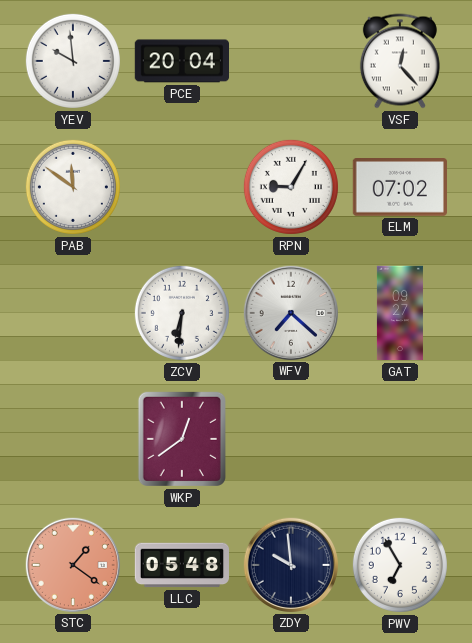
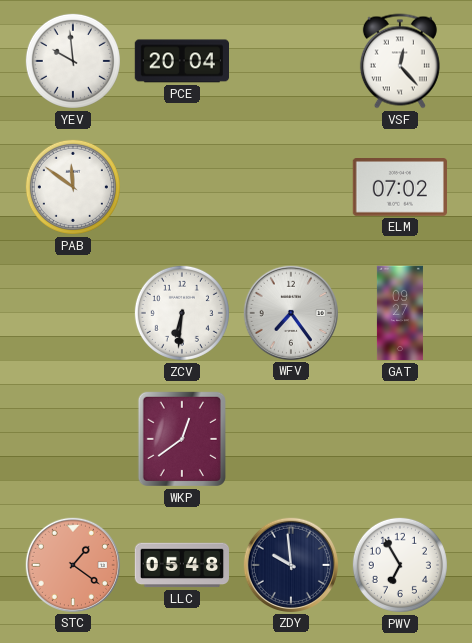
RPN: 9:05 -> none
WFV: 7:22 -> 7:24
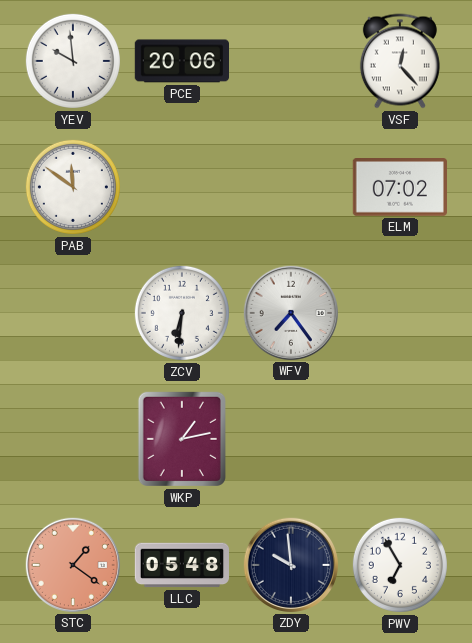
PCE: 20:04 -> 20:06
GAT: 09:27 -> none
WKP: 12:39 -> 1:13
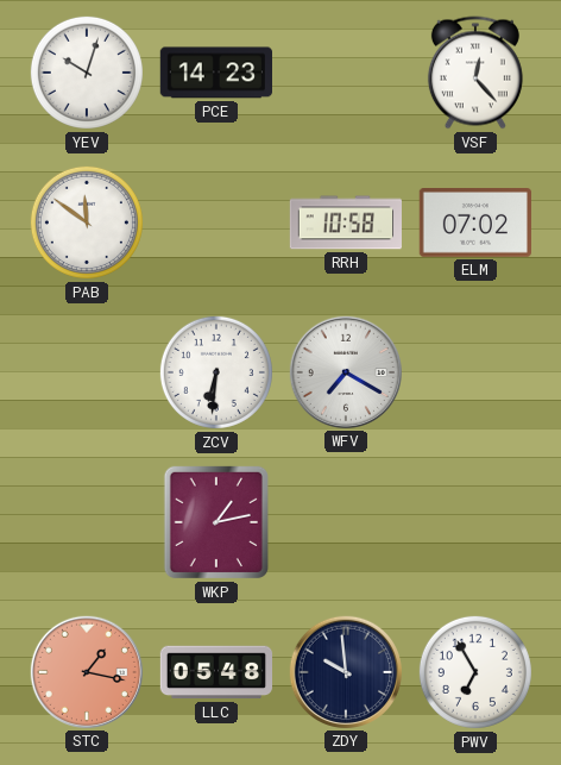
YEV: 9:59 -> 10:03
PCE: 20:06 -> 14:23
RRH: none -> 10:58
WFV: 7:24 -> 7:20
STC: 1:21 -> 1:17
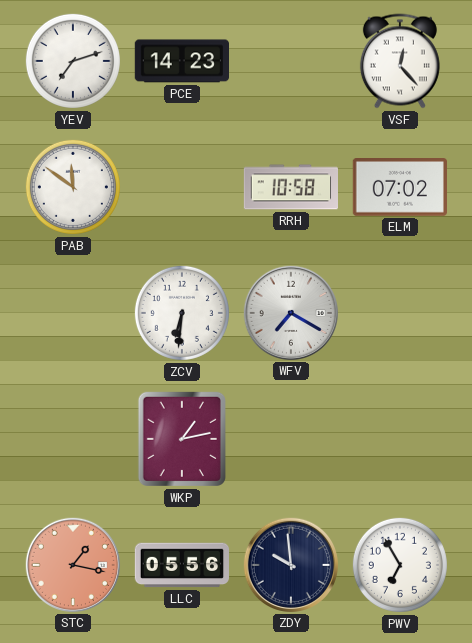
YEV: 10:03 -> 7:12
LLC: 05:48 -> 05:56
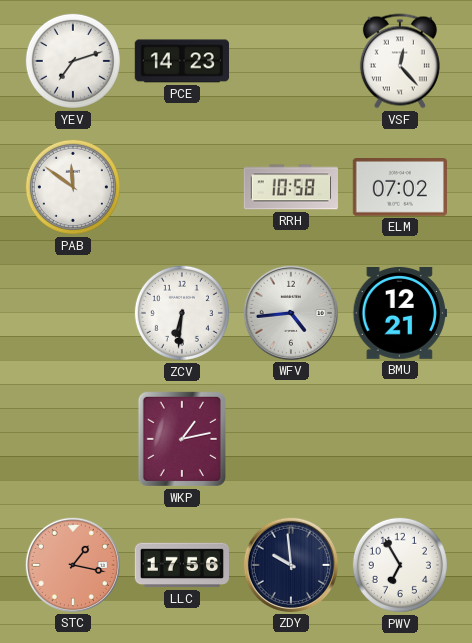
WFV: 7:20 -> 4:44
BMU: none -> 12:21
LLC: 05:56 -> 17:56
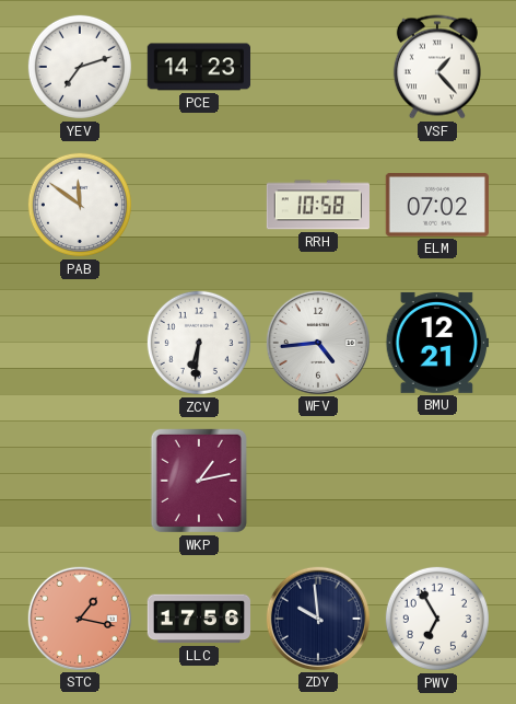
VSF: 12:23 -> 1:23
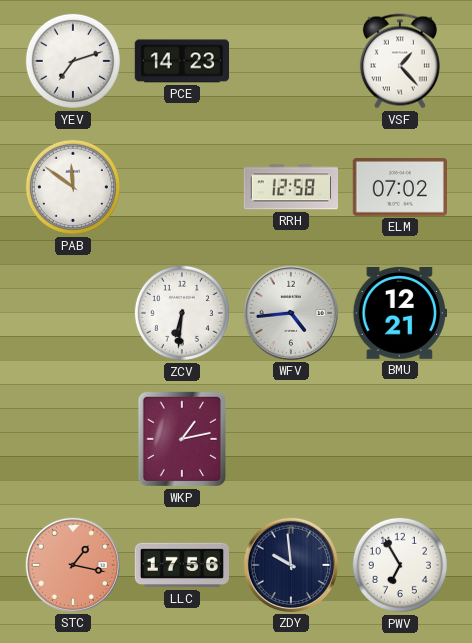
RRH: 10:58 -> 12:58
